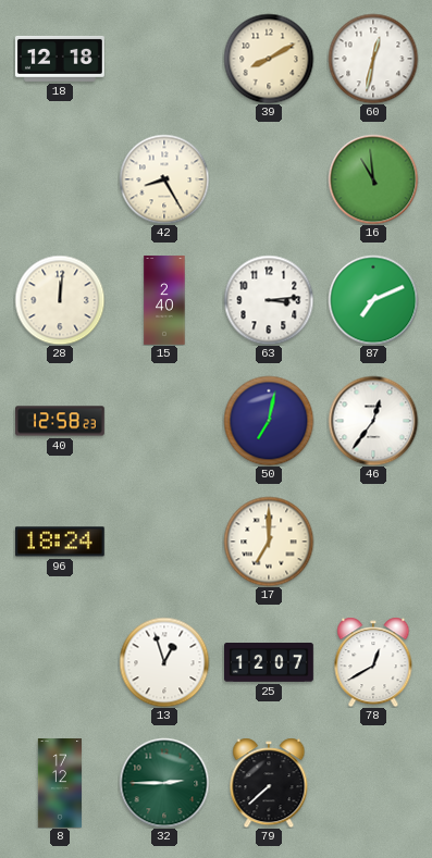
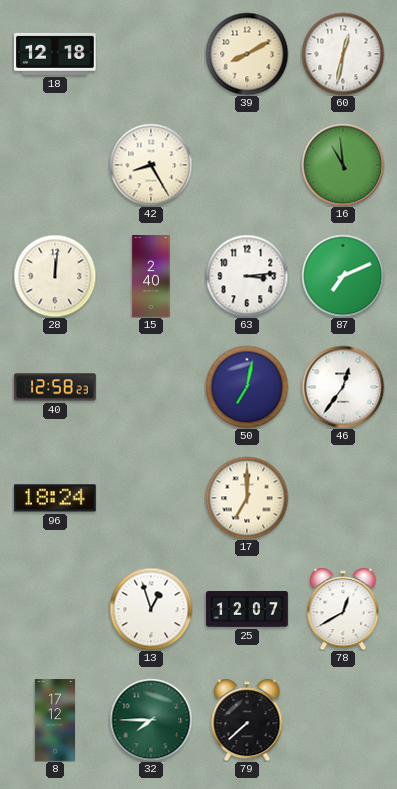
32: 2:45 -> 7:45
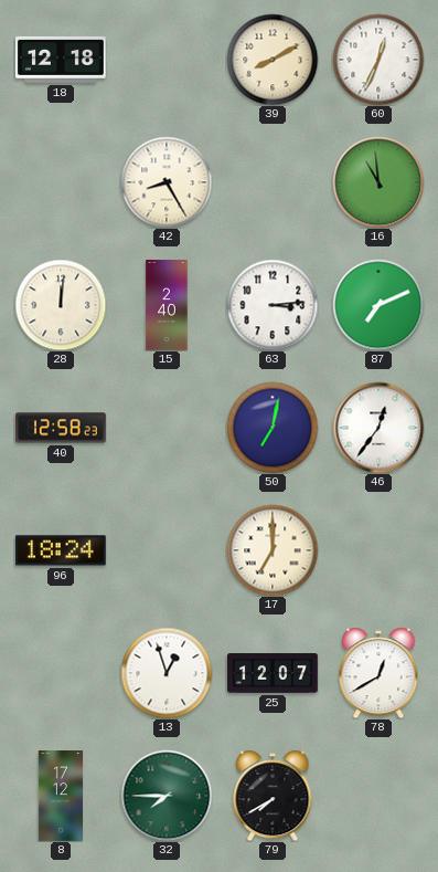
60: 12:32 -> 12:34
79: 7:38 -> 7:40
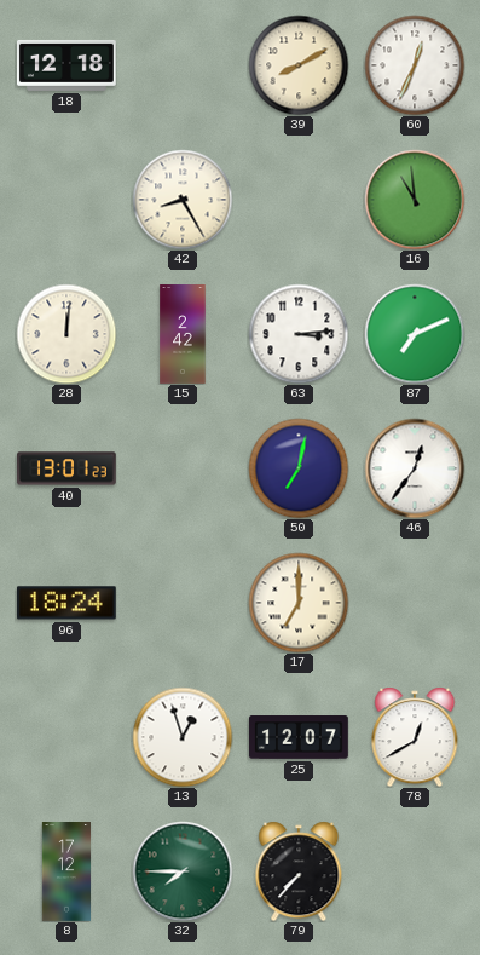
15: 2:40 -> 2:42
40: 12:58 -> 13:01
79: 7:40 -> 7:37
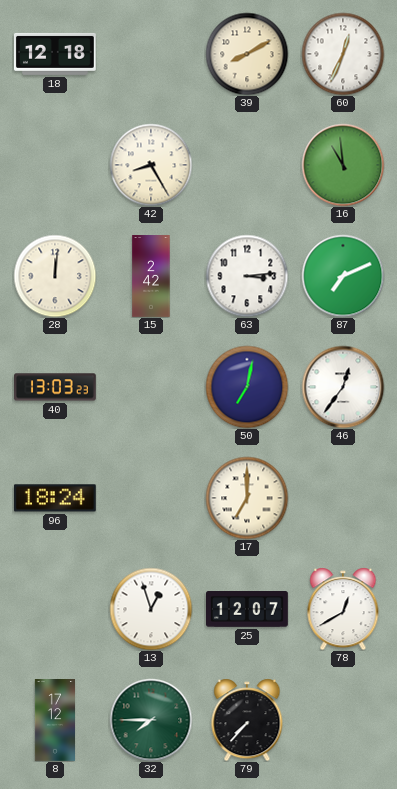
40: 13:01 -> 13:03
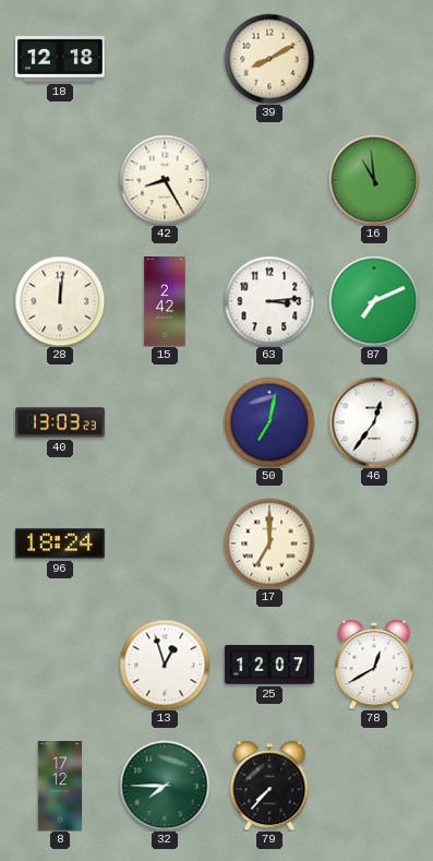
60: 12:34 -> none
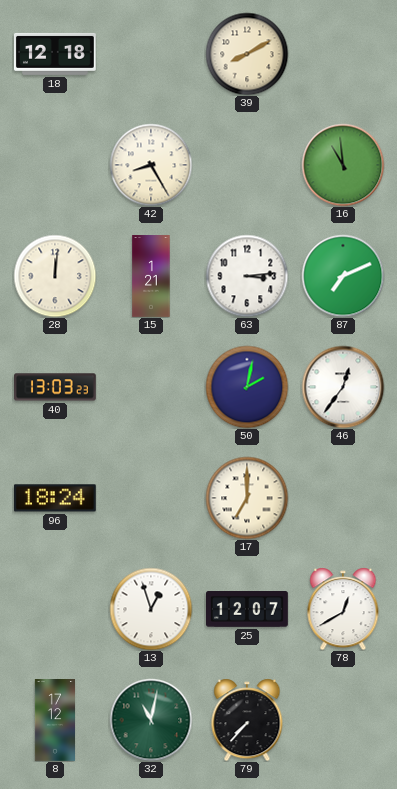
15: 2:42 -> 1:21
50: 7:02 -> 2:02
32: 7:45 -> 11:02
